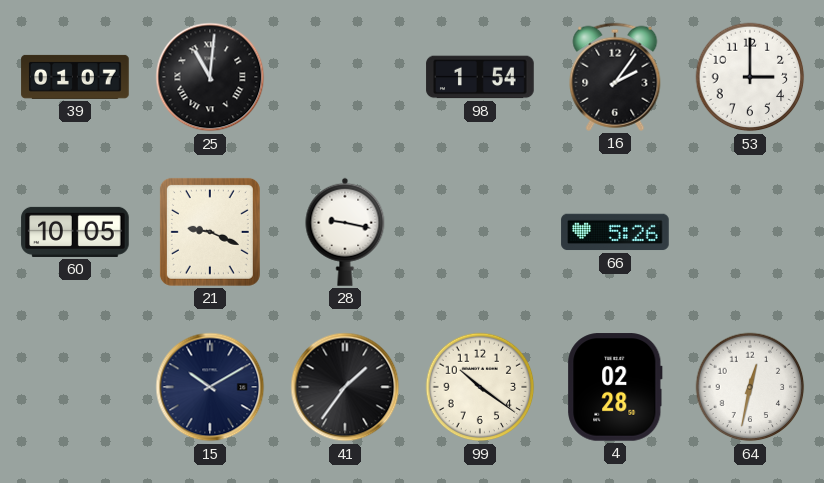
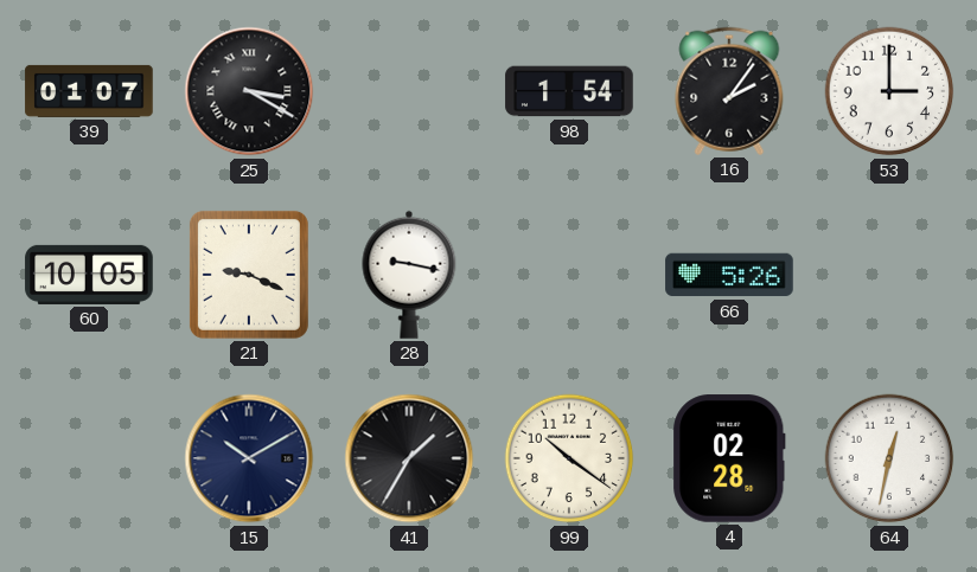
25: 11:01 -> 3:20
41: 1:36 -> 1:35
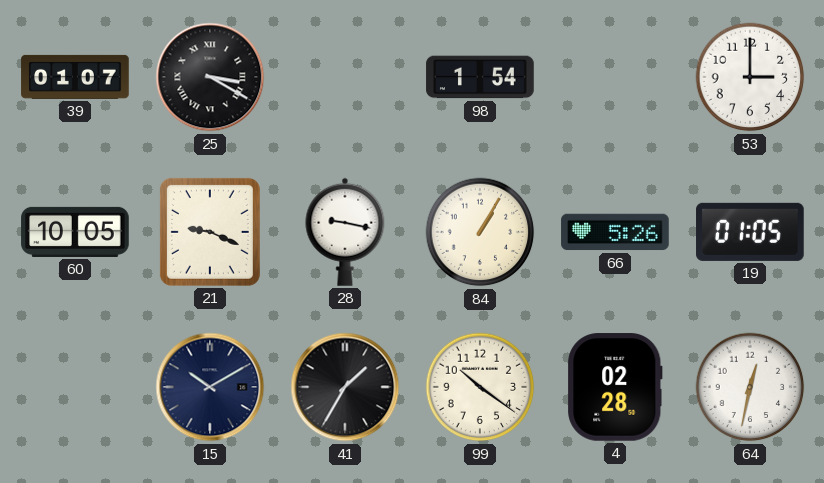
16: 2:06 -> none
84: none -> 1:05
19: none -> 01:05
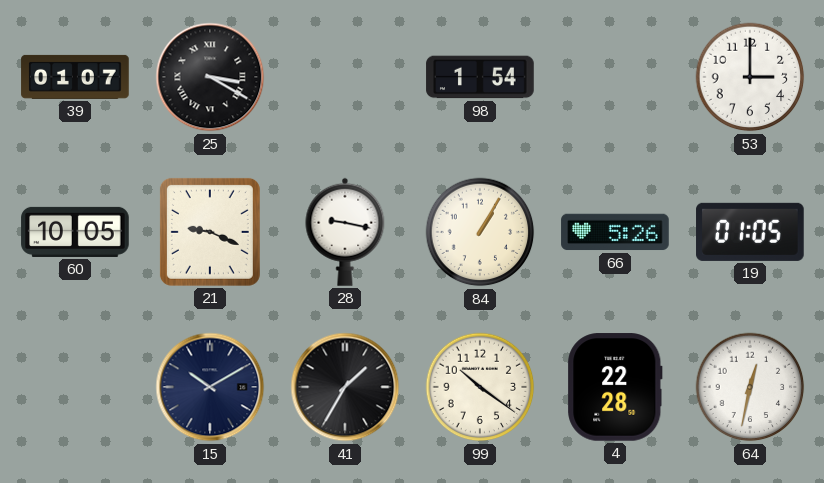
4: 02:28 -> 22:28
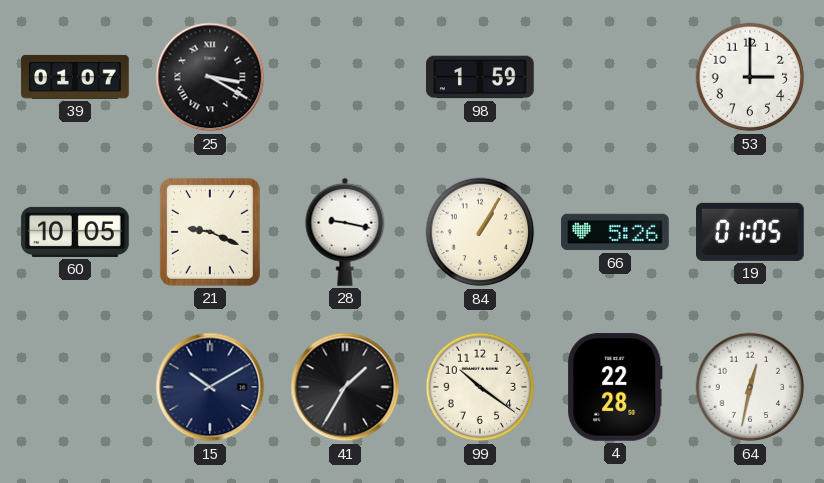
98: 1:54 -> 1:59
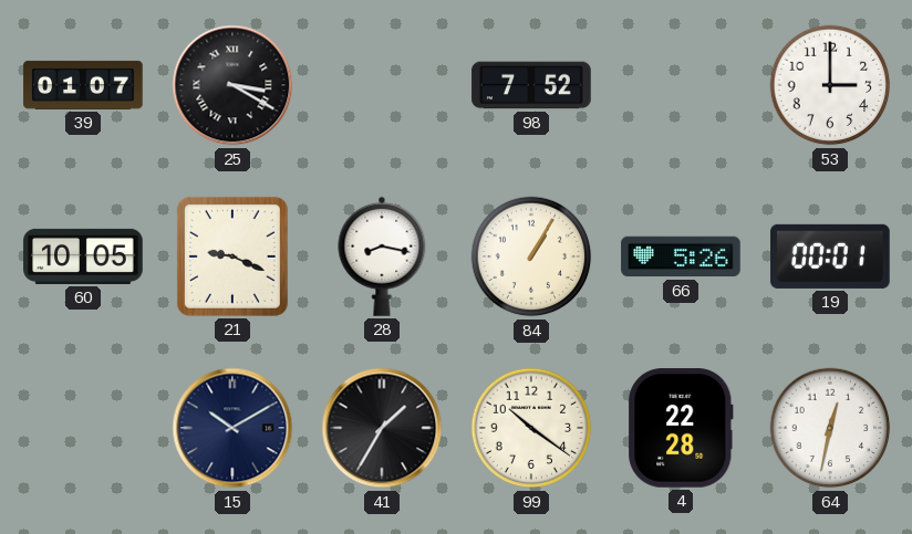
98: 1:59 -> 7:52
28: 9:17 -> 8:17
19: 01:05 -> 00:01
